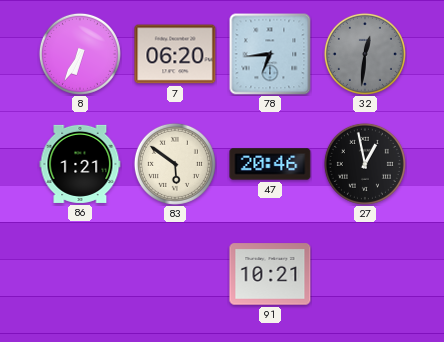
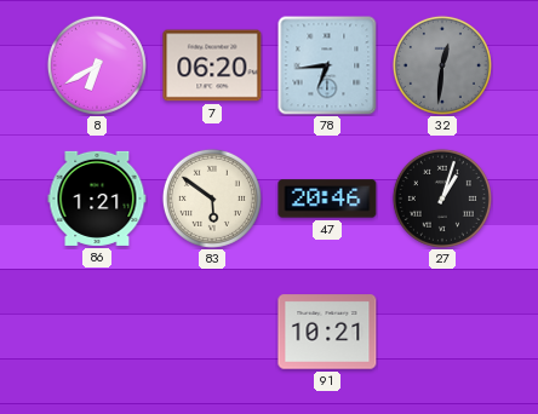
8: 6:35 -> 6:40
27: 12:58 -> 1:03
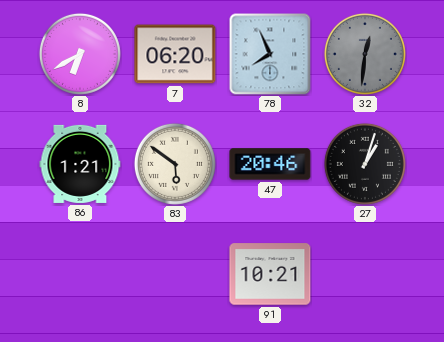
78: 6:44 -> 7:56
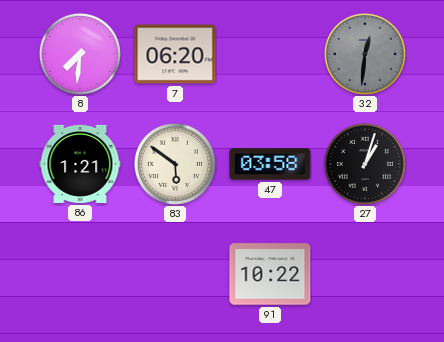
8: 6:40 -> 7:31
78: 7:56 -> none
47: 20:46 -> 03:58
91: 10:21 -> 10:22
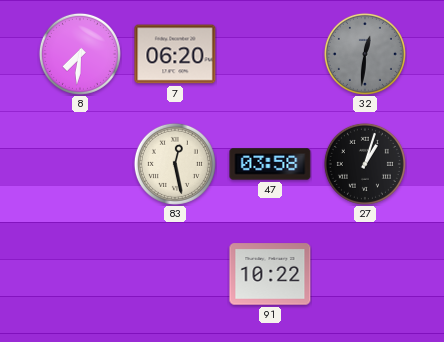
86: 1:21 -> none
83: 5:51 -> 12:28
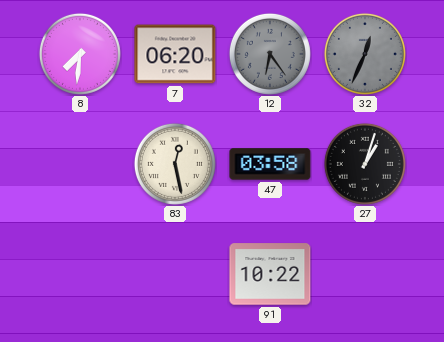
12: none -> 6:24
32: 12:31 -> 12:34
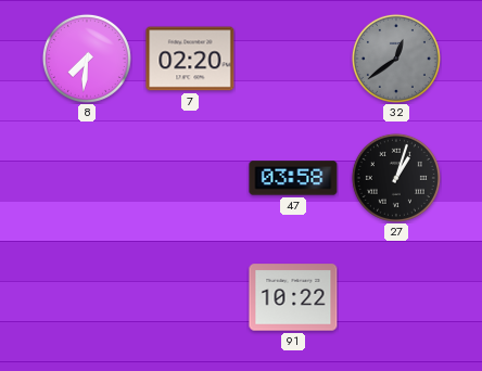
7: 06:20 -> 02:20
12: 6:24 -> none
32: 12:34 -> 12:39
83: 12:28 -> none
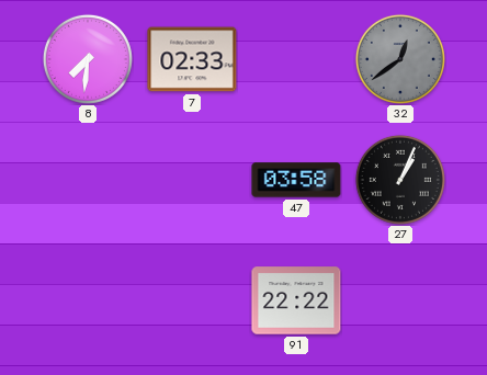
7: 02:20 -> 02:33
27: 1:03 -> 1:04
91: 10:22 -> 22:22
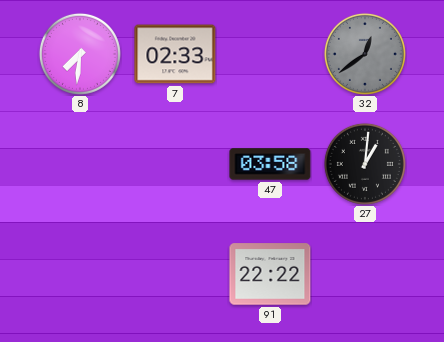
27: 1:04 -> 1:01
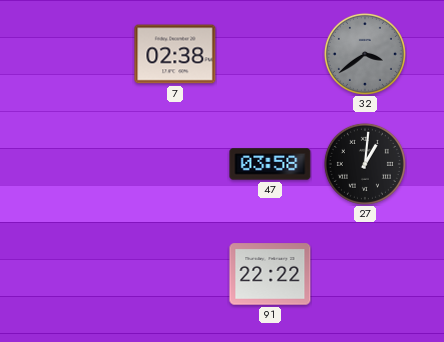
8: 7:31 -> none
7: 02:33 -> 02:38
32: 12:39 -> 3:39
